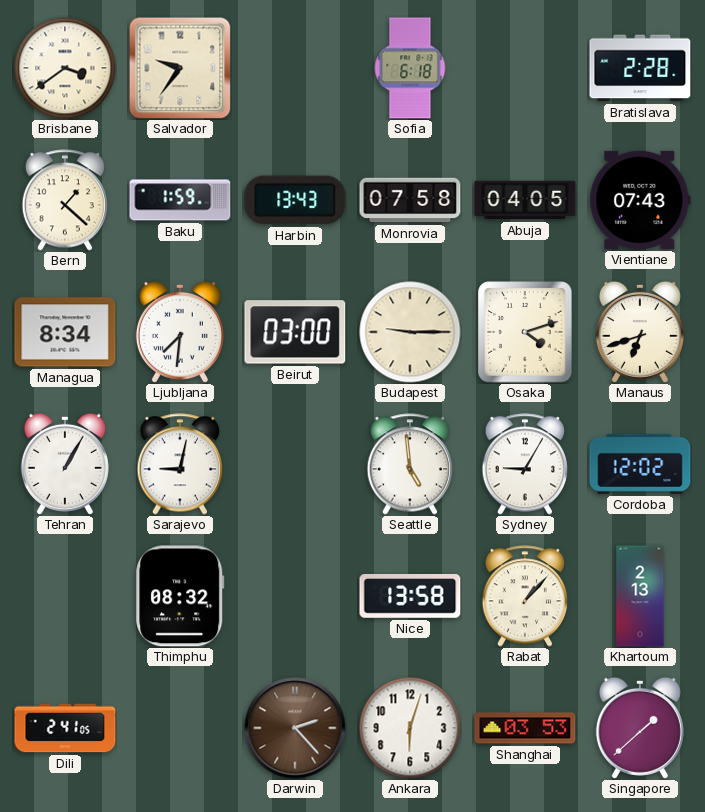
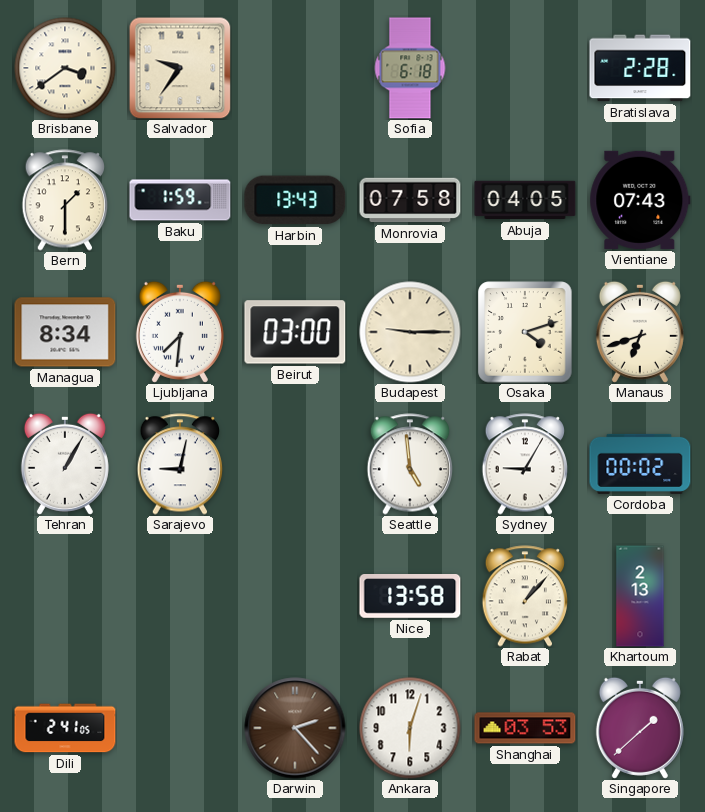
Bern: 1:22 -> 1:30
Cordoba: 12:02 -> 00:02
Thimphu: 08:32 -> none
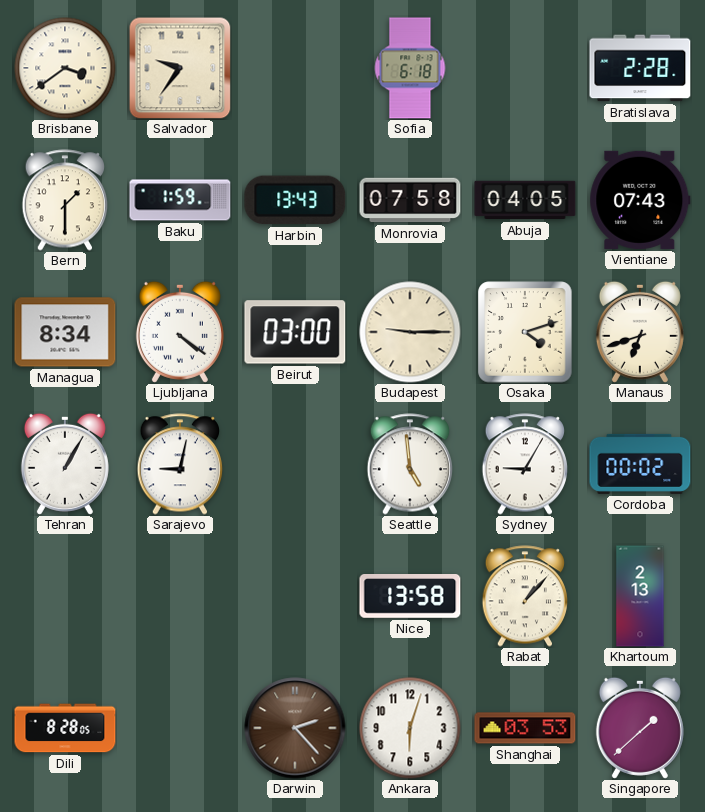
Ljubljana: 7:31 -> 4:21
Dili: 2:41 -> 8:28
